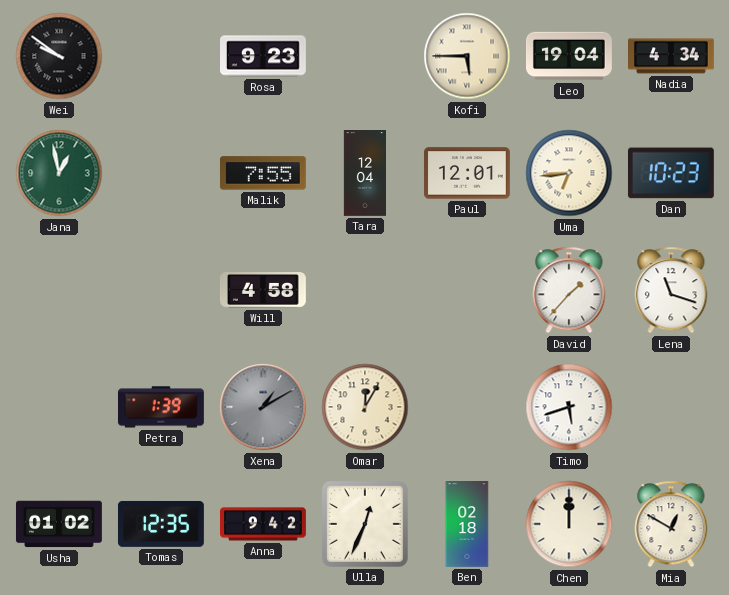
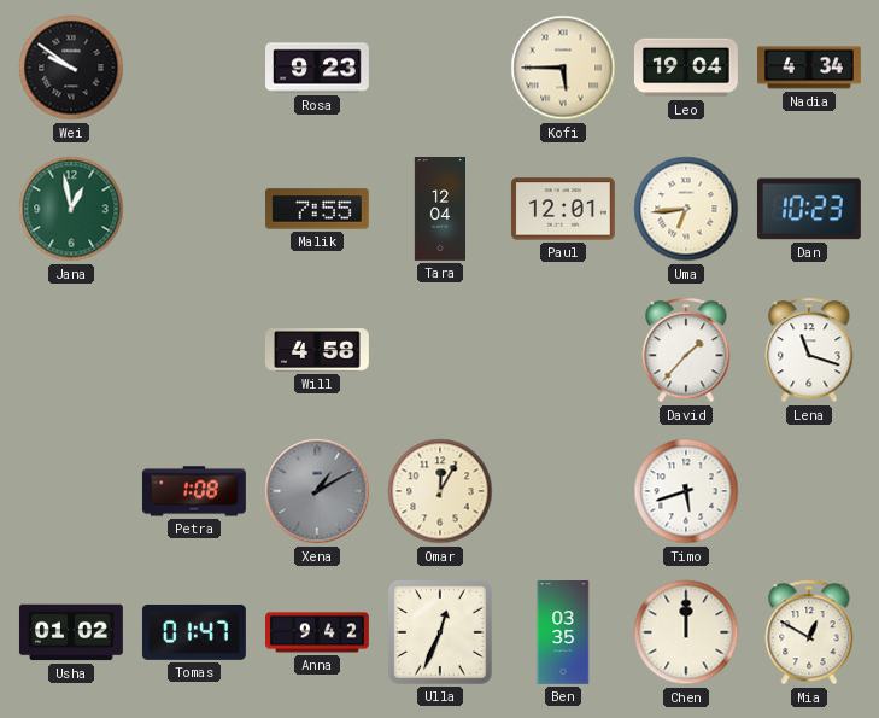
Petra: 1:39 -> 1:08
Tomas: 12:35 -> 01:47
Ben: 02:18 -> 03:35
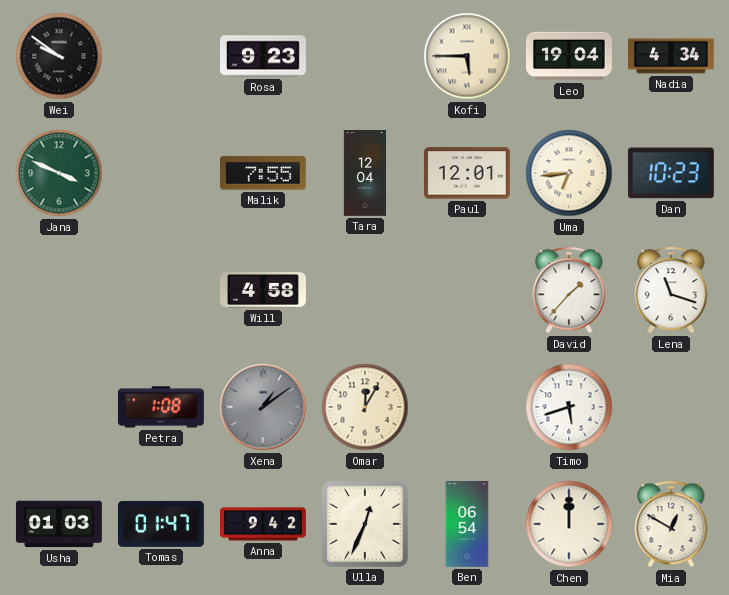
Jana: 12:58 -> 3:49
Xena: 1:10 -> 1:09
Usha: 01:02 -> 01:03
Ben: 03:35 -> 06:54
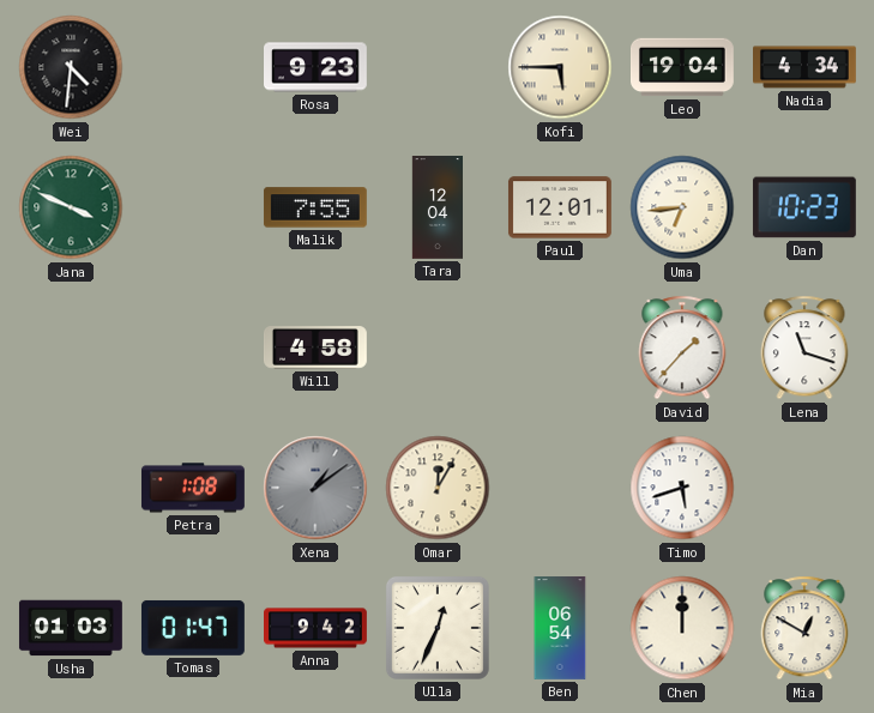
Wei: 9:51 -> 4:31
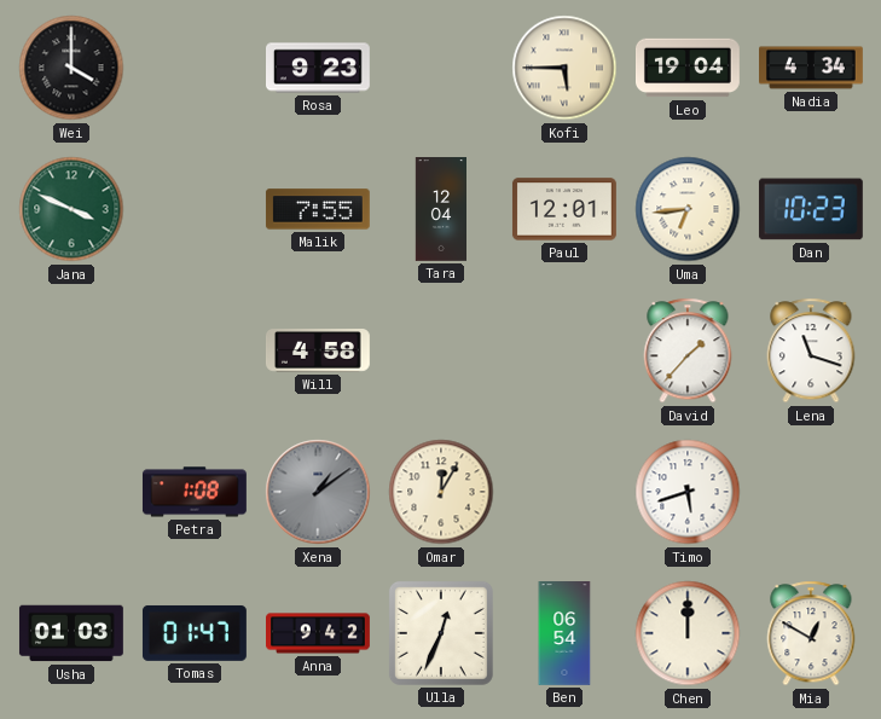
Wei: 4:31 -> 4:00
